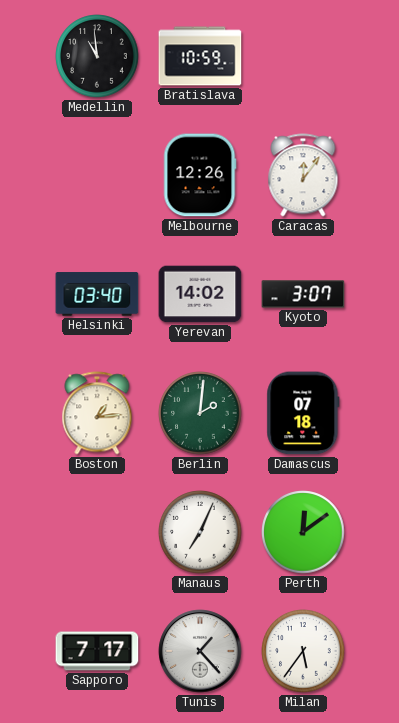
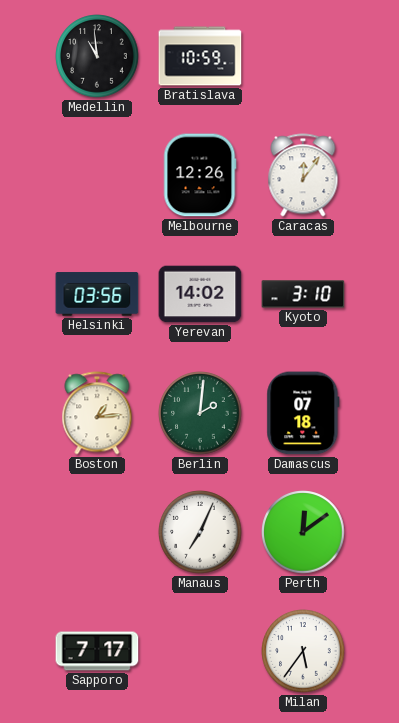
Helsinki: 03:40 -> 03:56
Kyoto: 3:07 -> 3:10
Tunis: 1:23 -> none
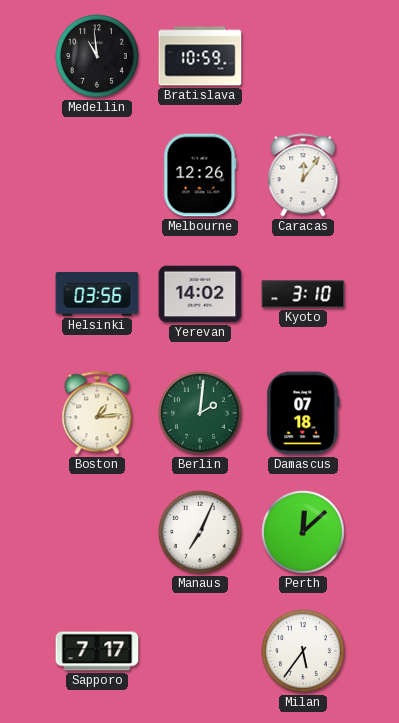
Perth: 12:09 -> 12:08
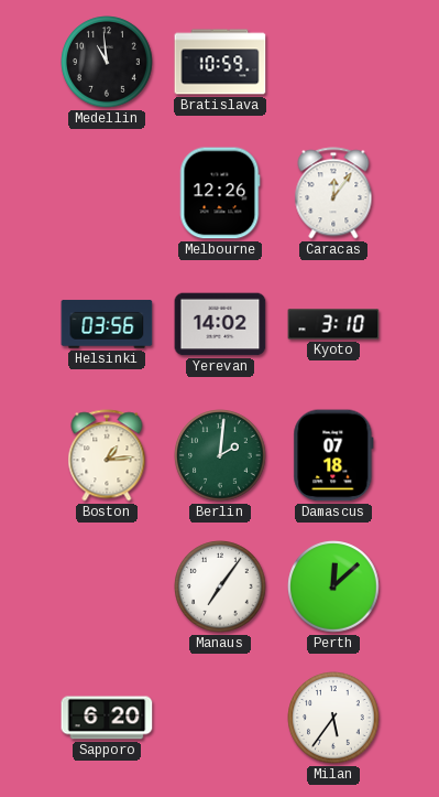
Manaus: 7:04 -> 7:06
Sapporo: 7:17 -> 6:20
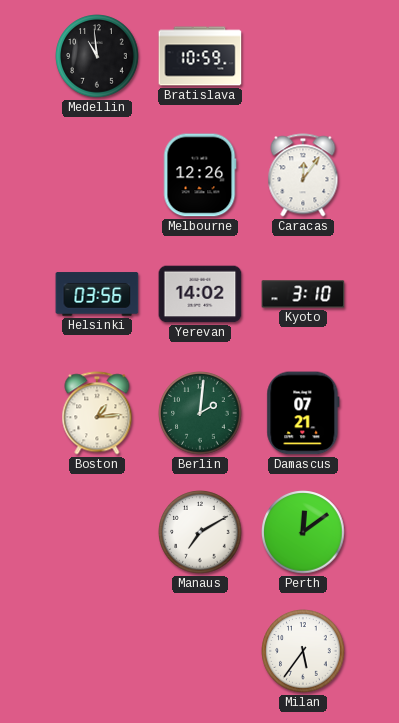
Damascus: 07:18 -> 07:21
Manaus: 7:06 -> 7:10
Perth: 12:08 -> 12:09
Sapporo: 6:20 -> none
